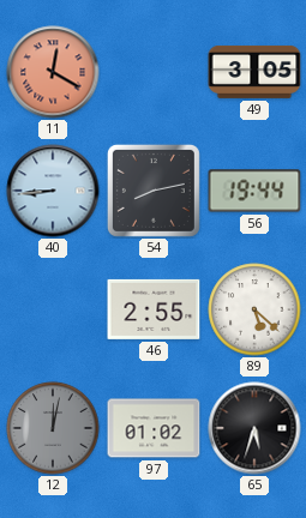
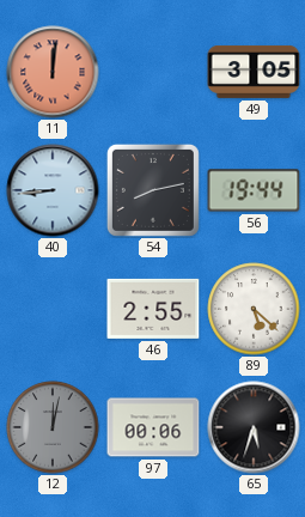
11: 12:20 -> 12:01
97: 01:02 -> 00:06
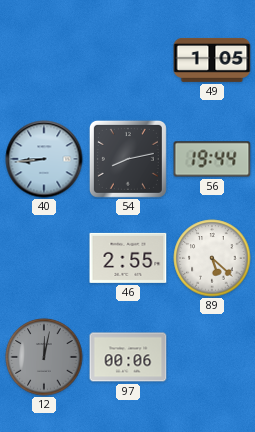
11: 12:01 -> none
49: 3:05 -> 1:05
65: 5:33 -> none
